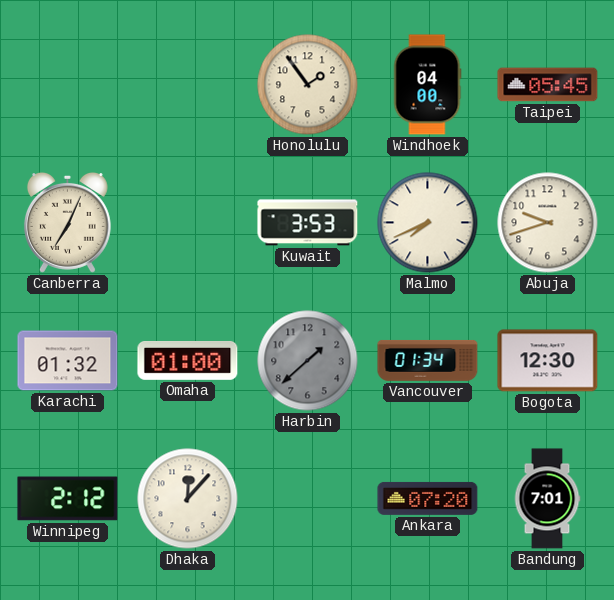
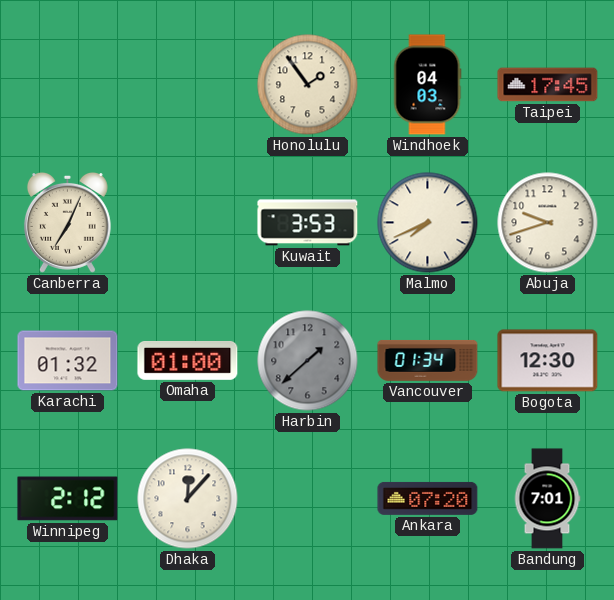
Windhoek: 04:00 -> 04:03
Taipei: 05:45 -> 17:45
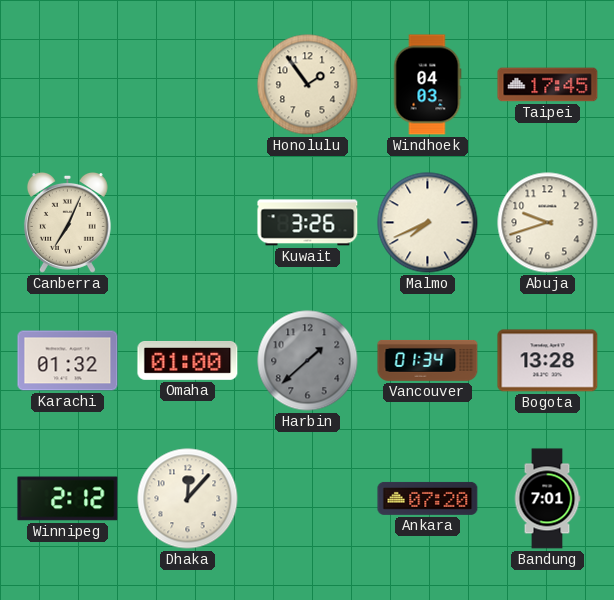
Kuwait: 3:53 -> 3:26
Bogota: 12:30 -> 13:28
